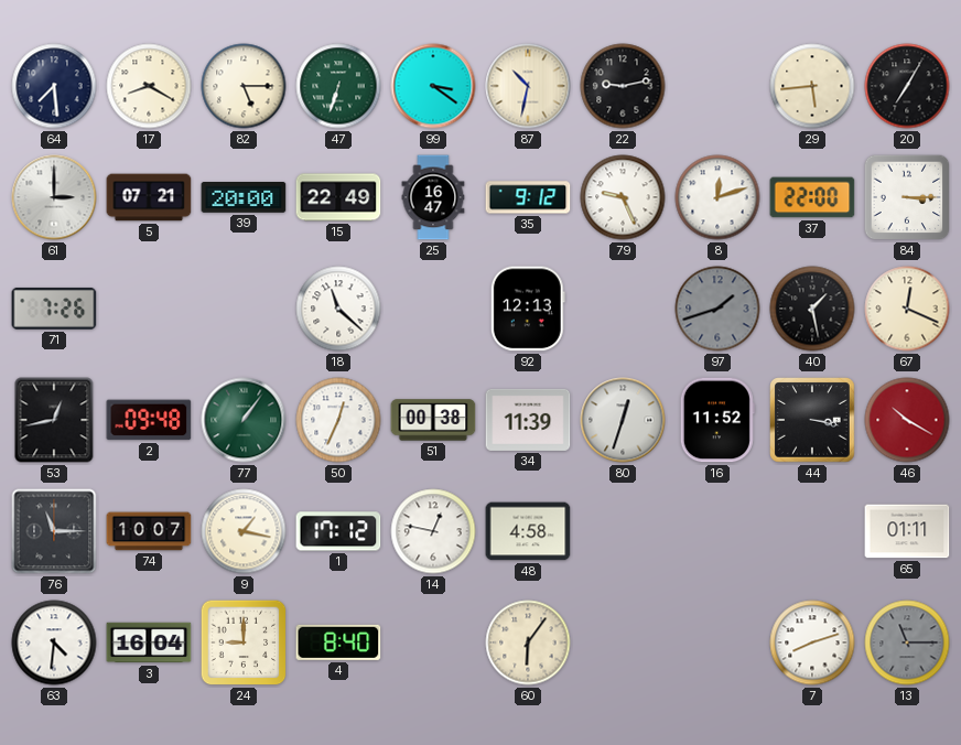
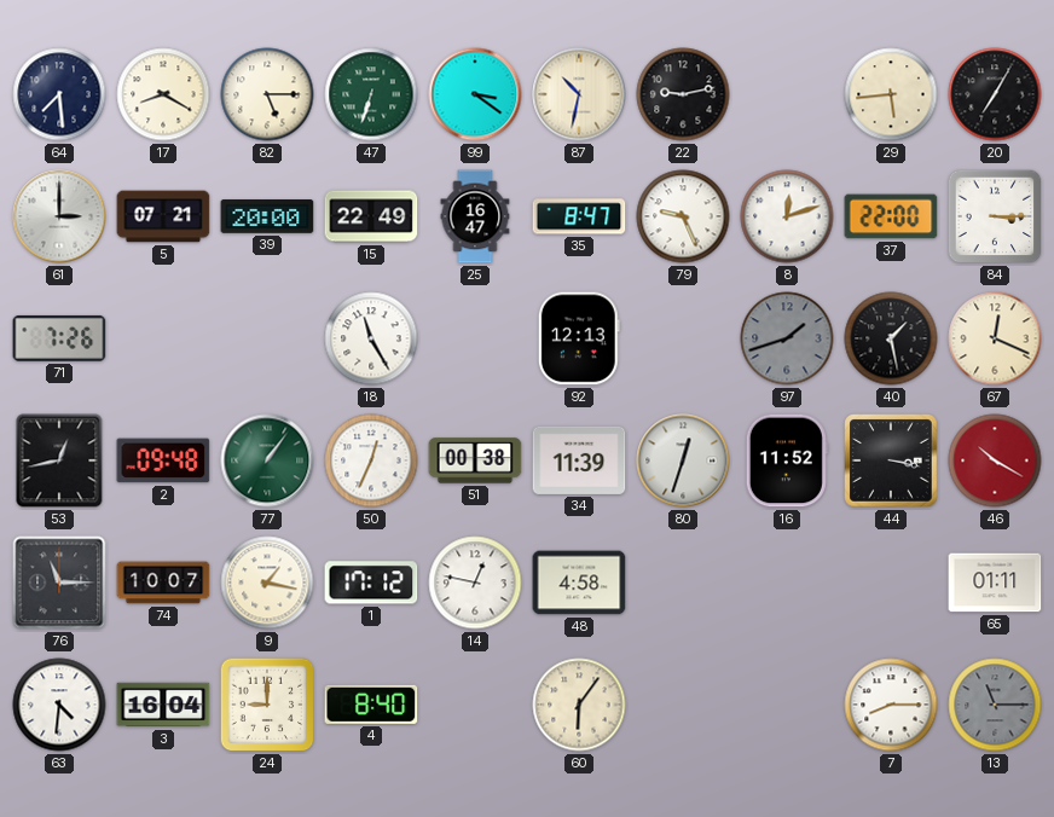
35: 9:12 -> 8:47
18: 11:22 -> 11:25
7: 8:12 -> 8:15
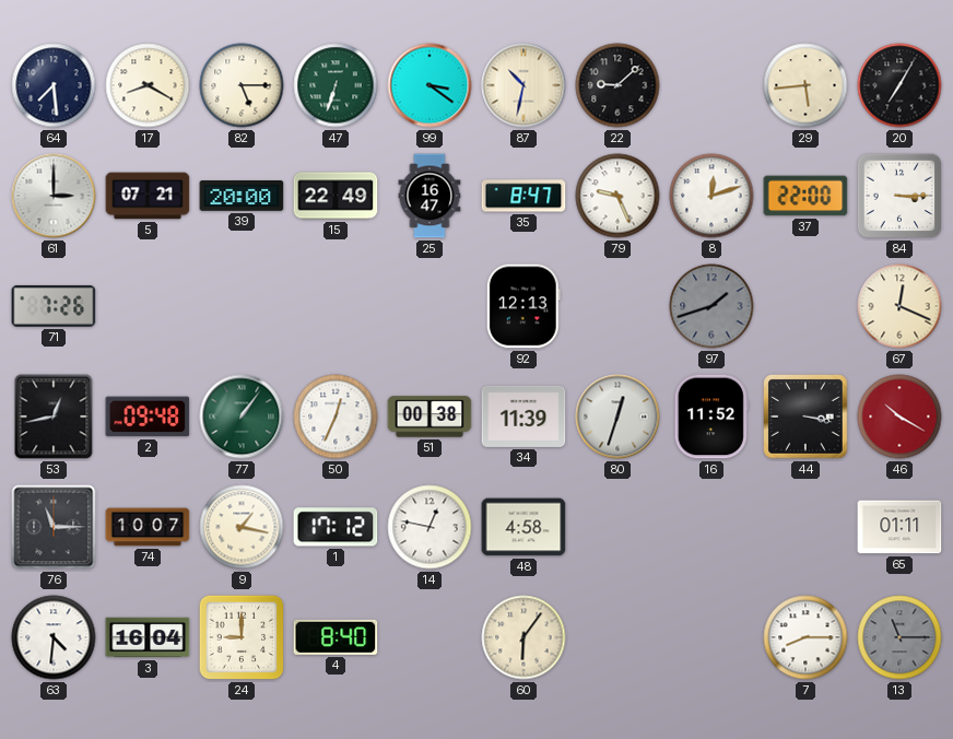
22: 9:13 -> 9:08
18: 11:25 -> none
40: 1:28 -> none
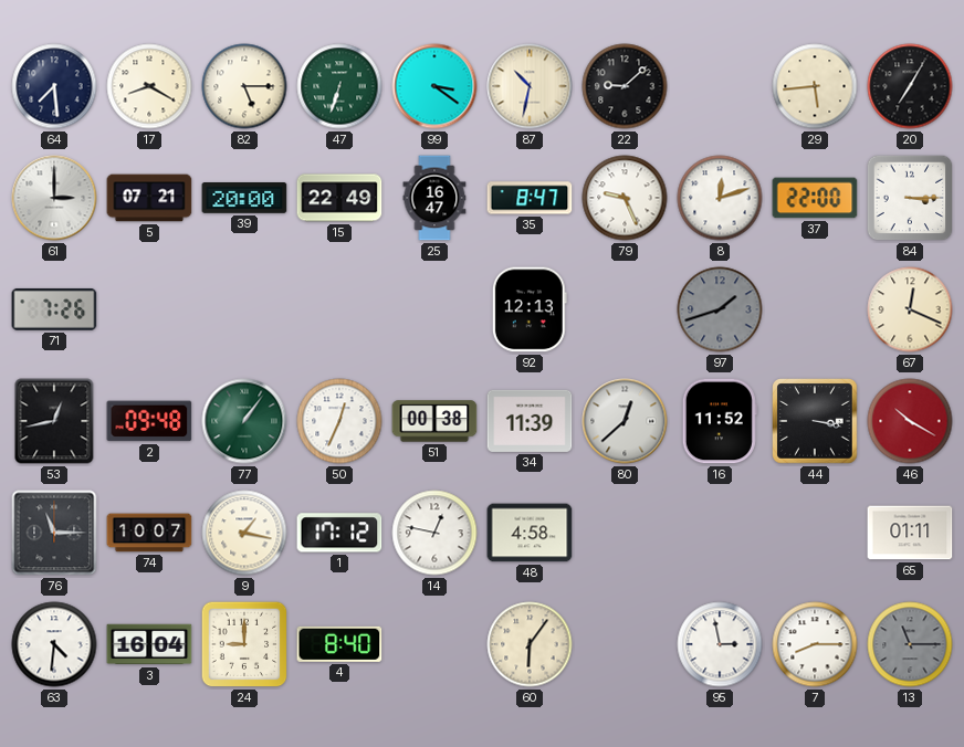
80: 12:33 -> 12:38
95: none -> 2:58
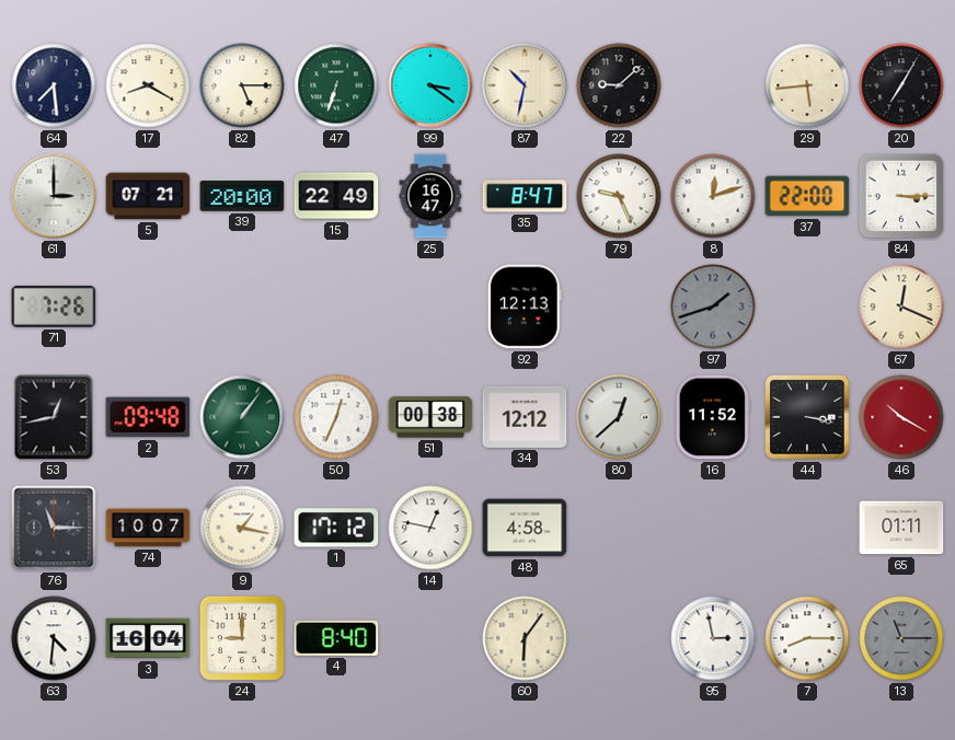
34: 11:39 -> 12:12
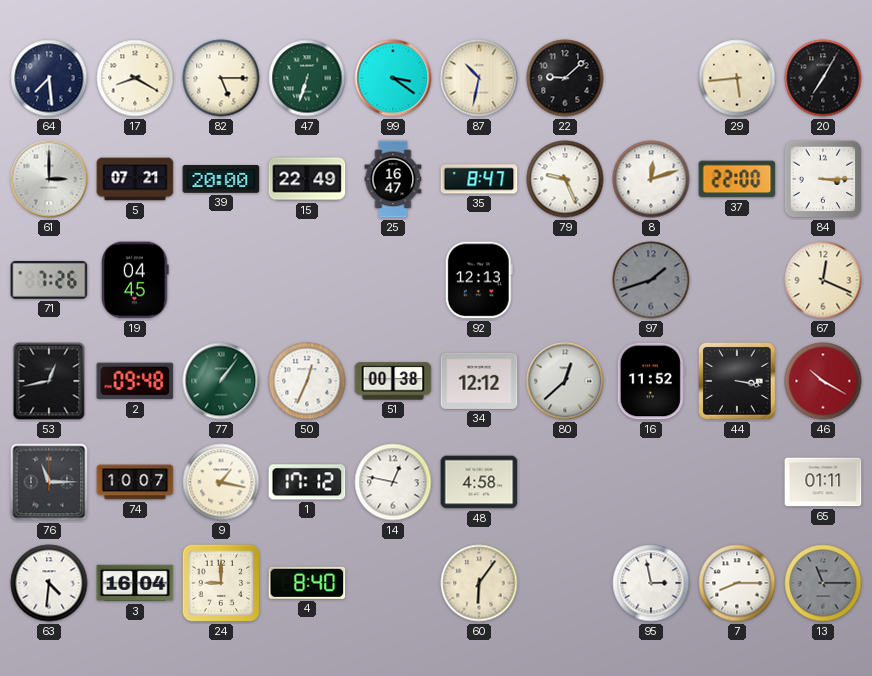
19: none -> 04:45
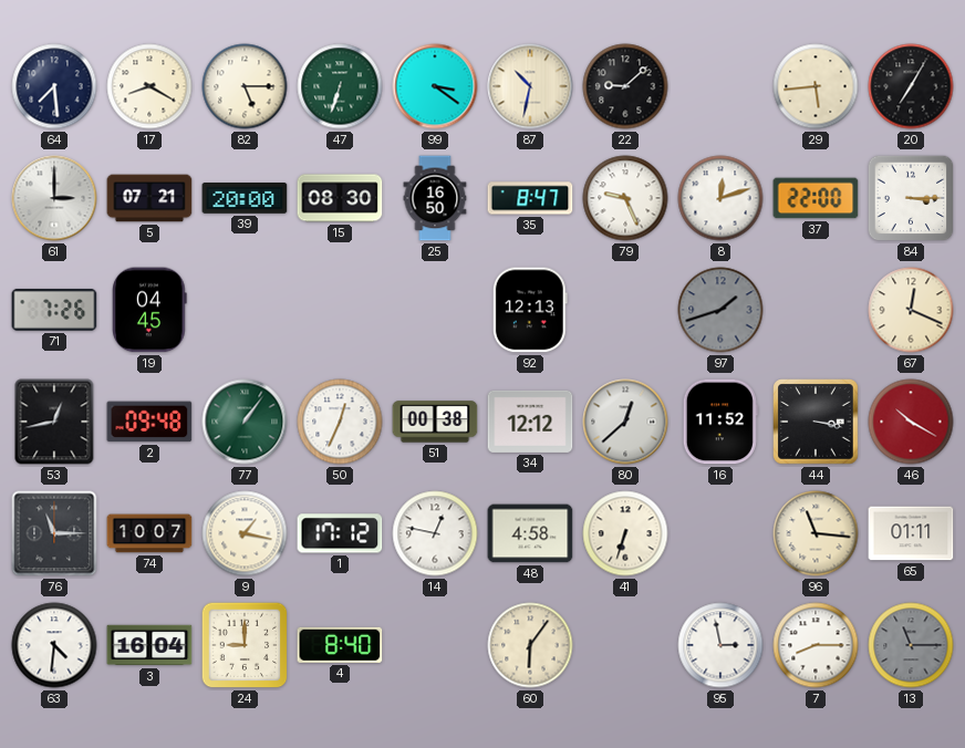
15: 22:49 -> 08:30
25: 16:47 -> 16:50
41: none -> 6:33
96: none -> 11:16
